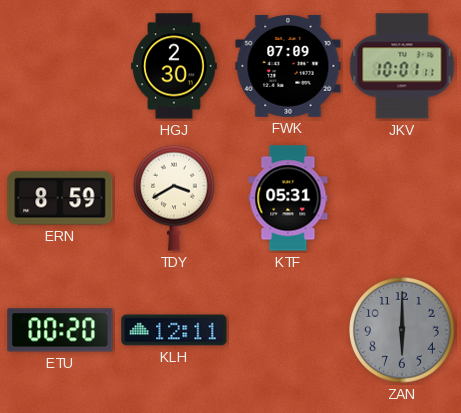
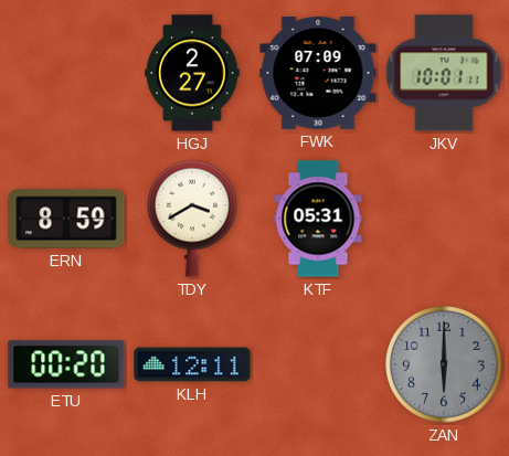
HGJ: 2:30 -> 2:27
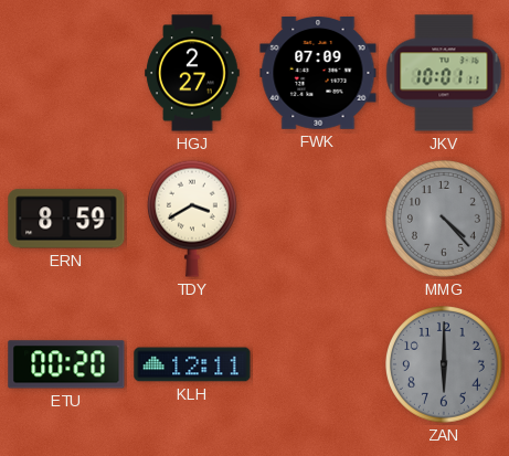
KTF: 05:31 -> none
MMG: none -> 4:23
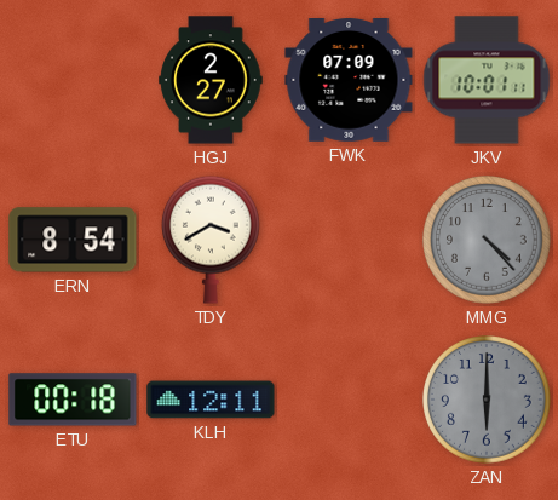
ERN: 8:59 -> 8:54
ETU: 00:20 -> 00:18
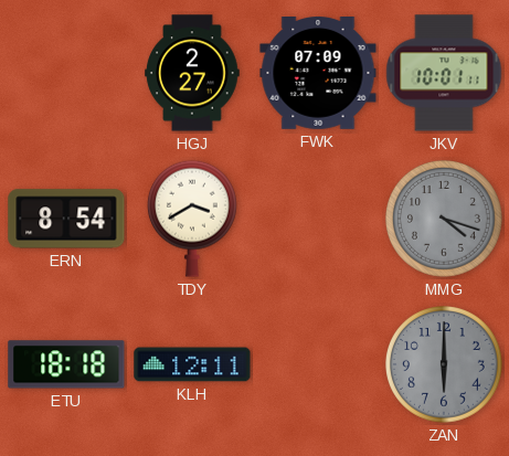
MMG: 4:23 -> 4:18
ETU: 00:18 -> 18:18
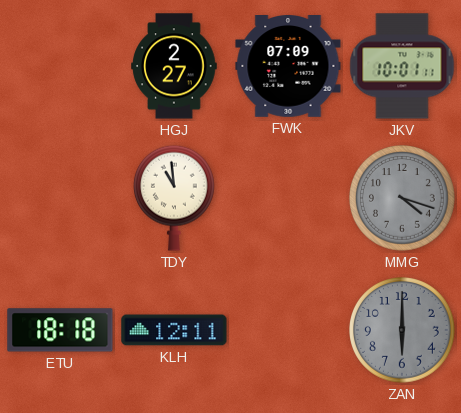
ERN: 8:54 -> none
TDY: 3:40 -> 10:59
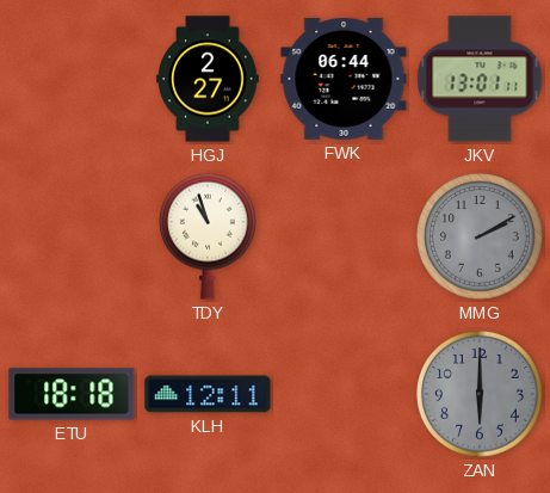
FWK: 07:09 -> 06:44
JKV: 10:01 -> 13:01
TDY: 10:59 -> 10:57
MMG: 4:18 -> 2:10
